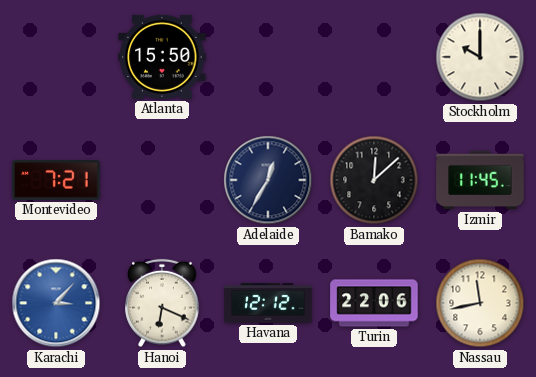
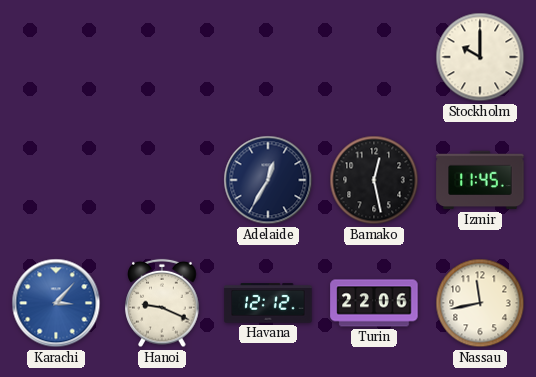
Atlanta: 15:50 -> none
Montevideo: 7:21 -> none
Bamako: 12:08 -> 12:28
Hanoi: 6:19 -> 9:19
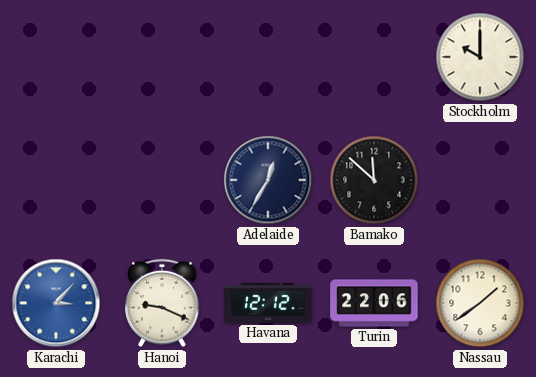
Bamako: 12:28 -> 11:52
Izmir: 11:45 -> none
Nassau: 11:43 -> 1:39
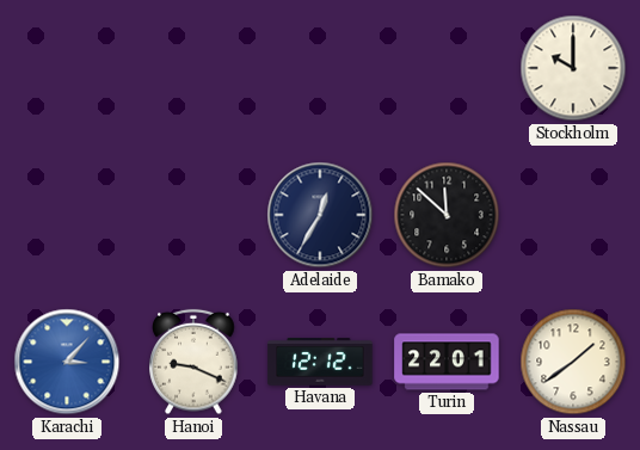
Turin: 22:06 -> 22:01
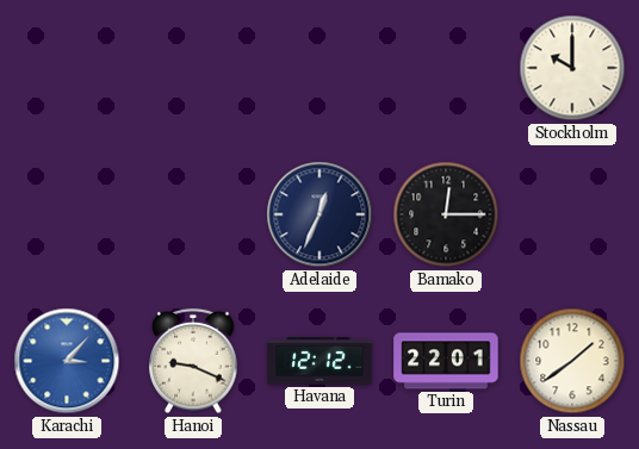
Adelaide: 12:35 -> 12:34
Bamako: 11:52 -> 12:15
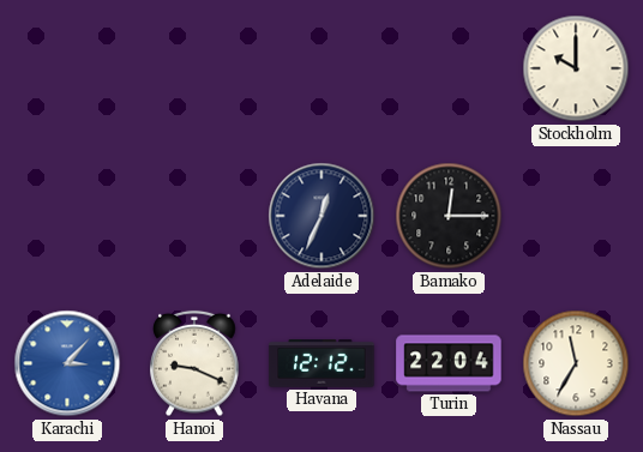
Turin: 22:01 -> 22:04
Nassau: 1:39 -> 11:35
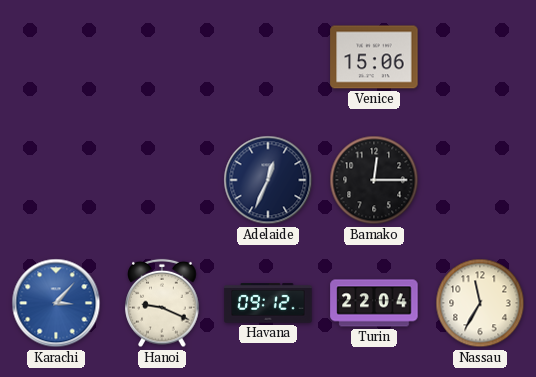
Venice: none -> 15:06
Stockholm: 10:00 -> none
Havana: 12:12 -> 09:12
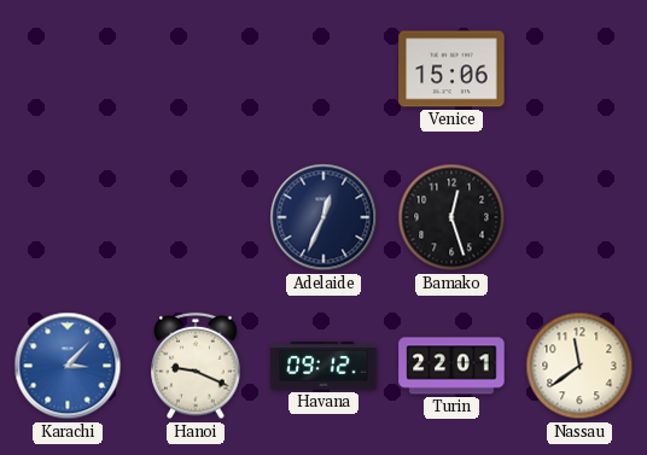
Bamako: 12:15 -> 12:27
Turin: 22:04 -> 22:01
Nassau: 11:35 -> 11:39
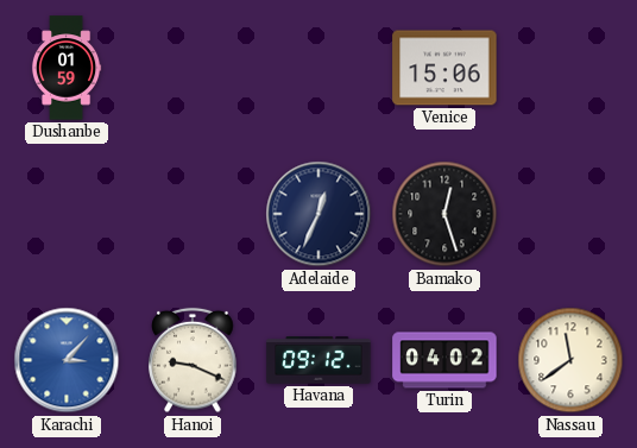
Dushanbe: none -> 01:59
Turin: 22:01 -> 04:02
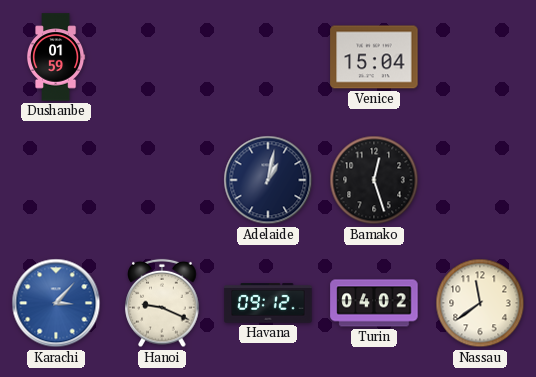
Venice: 15:06 -> 15:04
Adelaide: 12:34 -> 1:02
